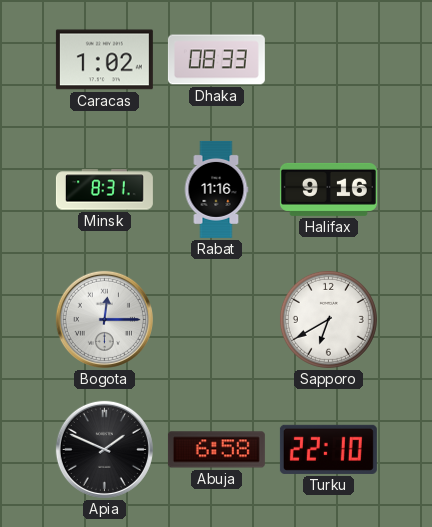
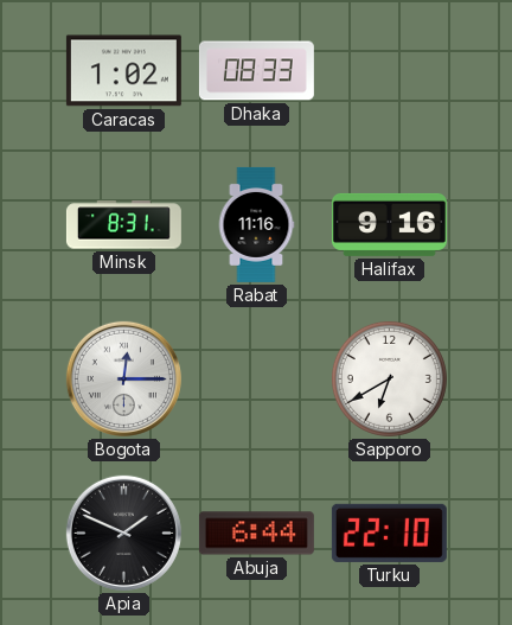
Abuja: 6:58 -> 6:44
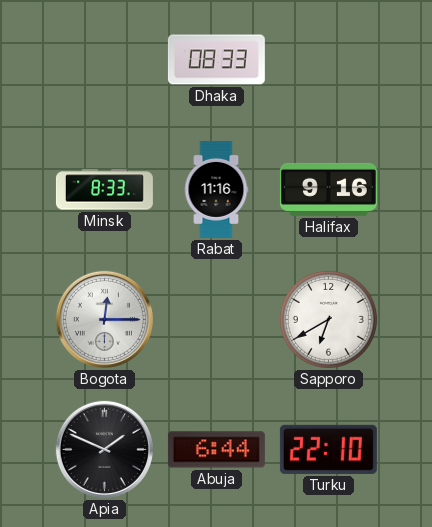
Caracas: 1:02 -> none
Minsk: 8:31 -> 8:33
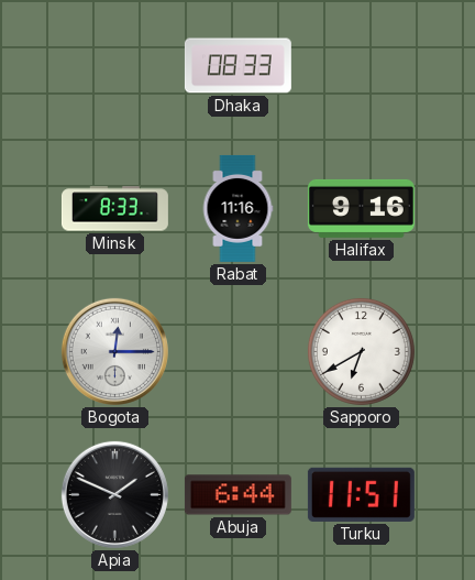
Turku: 22:10 -> 11:51
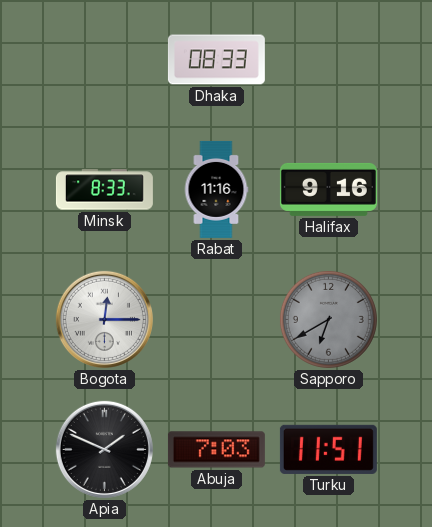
Sapporo dial: white -> grey
Abuja: 6:44 -> 7:03
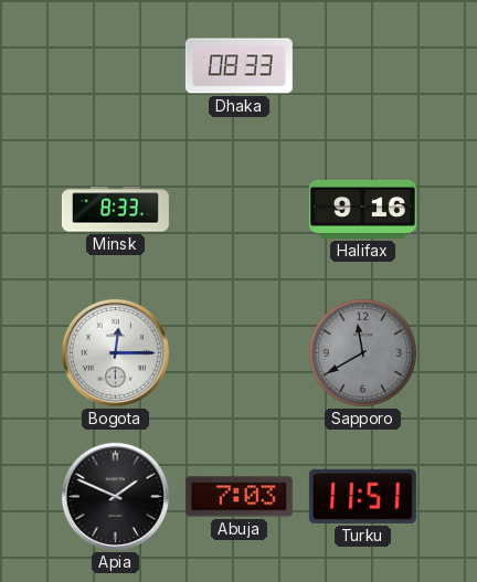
Rabat: 11:16 -> none
Sapporo: 6:40 -> 11:40
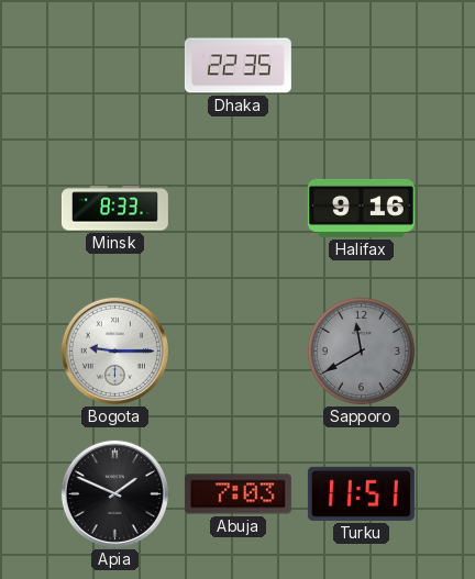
Dhaka: 08:33 -> 22:35
Bogota: 12:15 -> 9:15
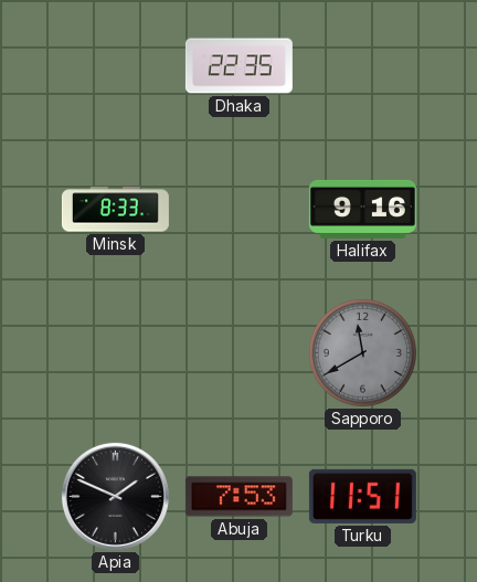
Bogota: 9:15 -> none
Abuja: 7:03 -> 7:53
